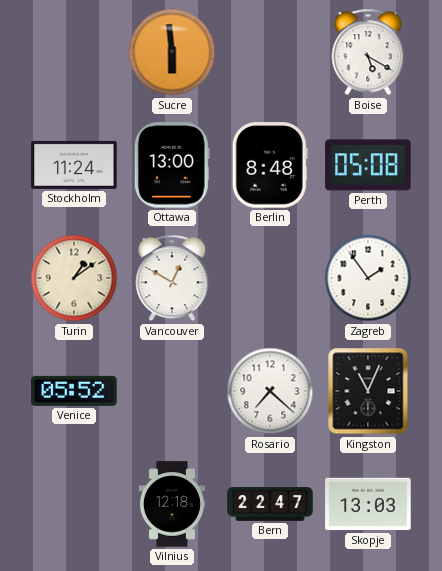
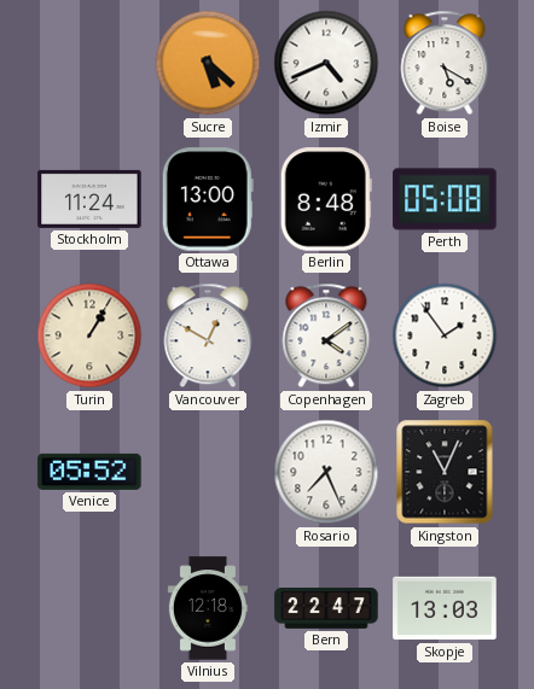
Sucre: 5:59 -> 5:22
Izmir: none -> 4:41
Turin: 1:09 -> 1:05
Copenhagen: none -> 4:09
Rosario: 7:22 -> 7:26
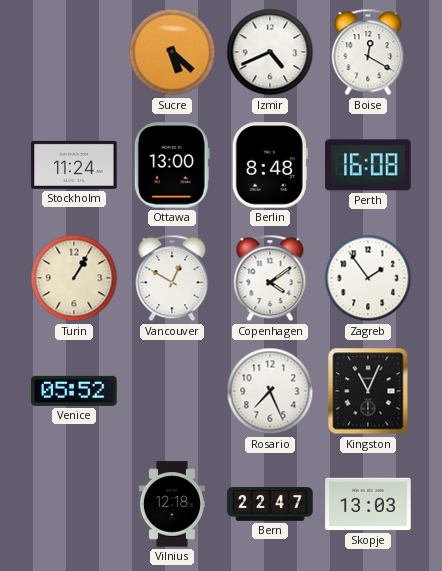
Boise: 5:20 -> 12:20
Perth: 05:08 -> 16:08
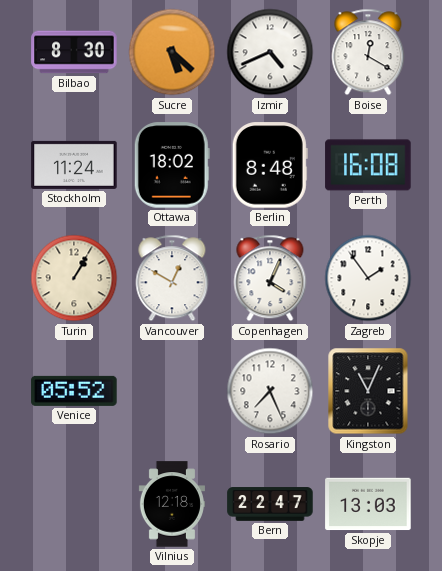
Bilbao: none -> 8:30
Ottawa: 13:00 -> 18:02
Copenhagen: 4:09 -> 4:04
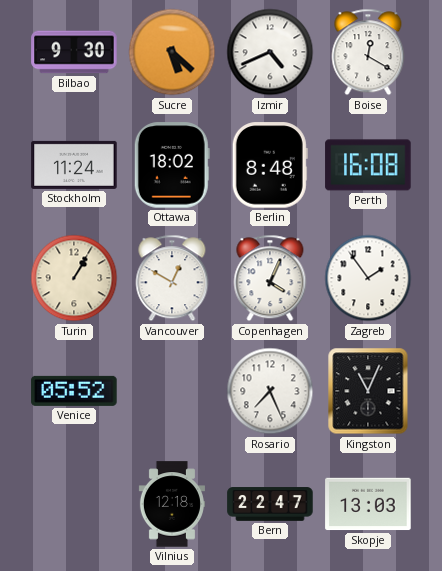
Bilbao: 8:30 -> 9:30
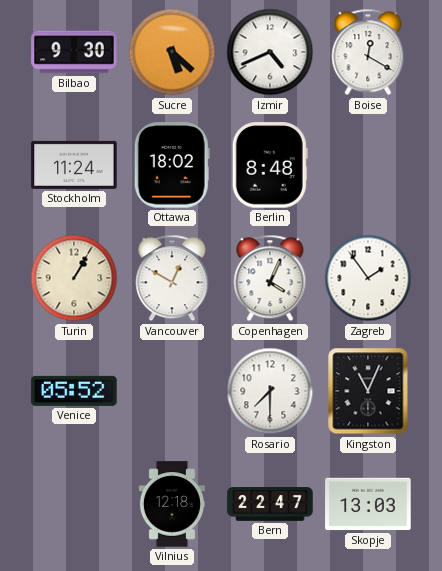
Perth: 16:08 -> none
Rosario: 7:26 -> 7:30
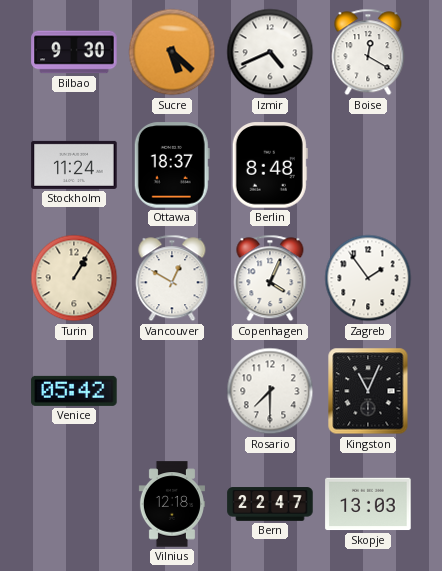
Ottawa: 18:02 -> 18:37
Venice: 05:52 -> 05:42
